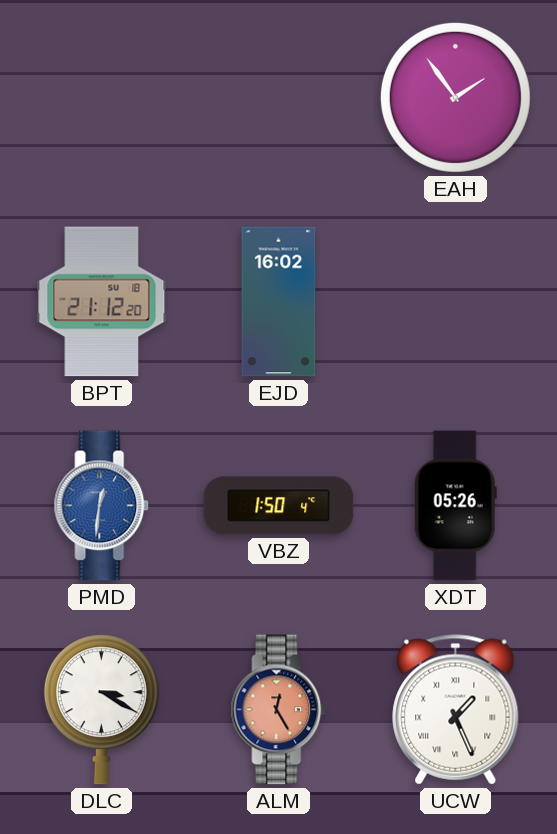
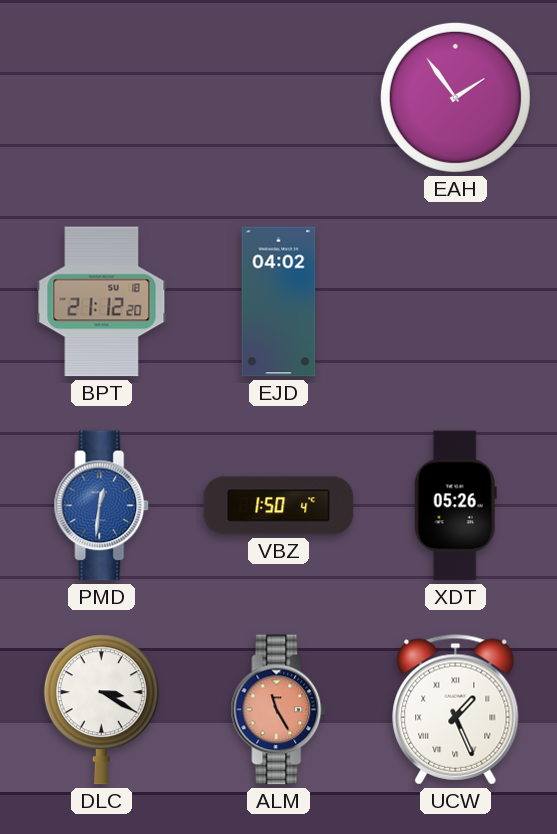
EJD: 16:02 -> 04:02
ALM: 12:25 -> 11:25
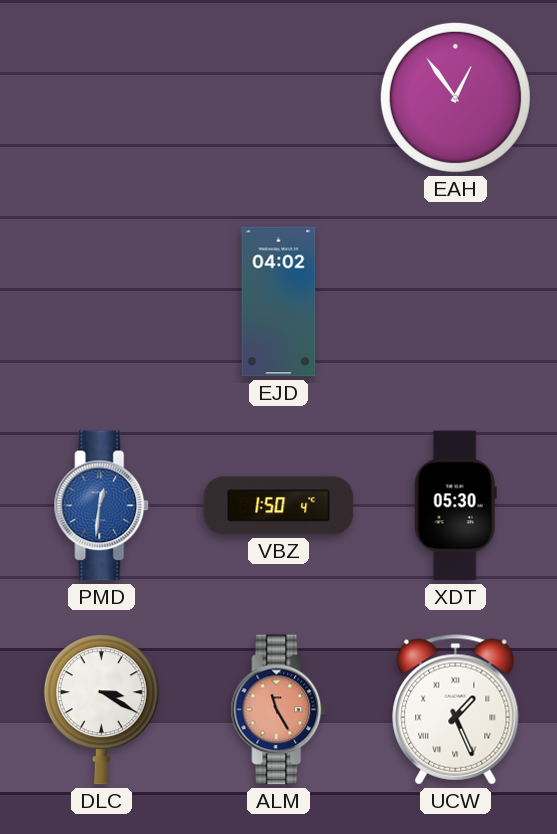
EAH: 1:54 -> 12:54
BPT: 21:12 -> none
XDT: 05:26 -> 05:30
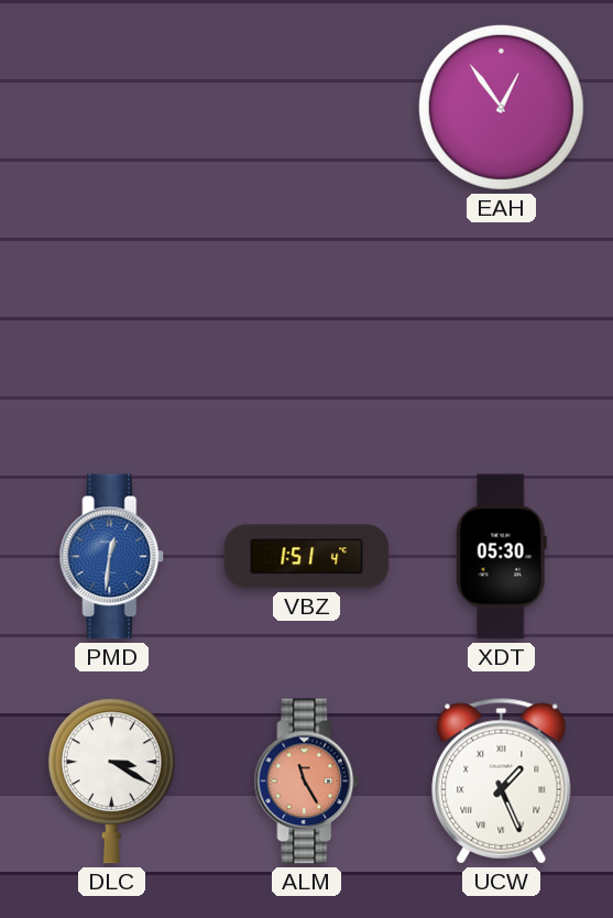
EJD: 04:02 -> none
VBZ: 1:50 -> 1:51
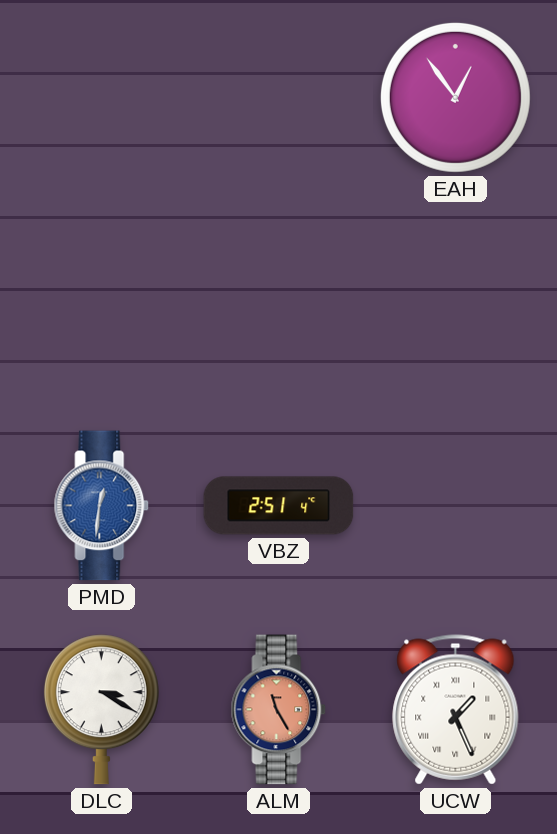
VBZ: 1:51 -> 2:51
XDT: 05:30 -> none
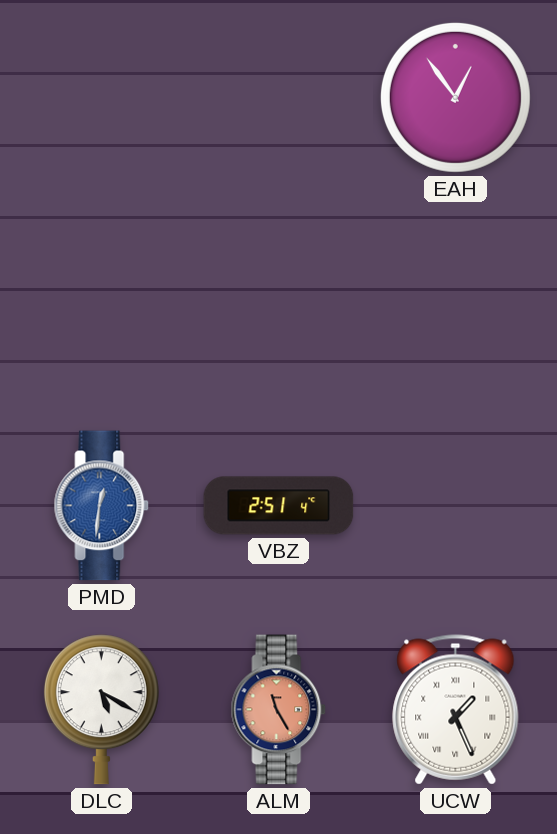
DLC: 3:20 -> 5:20
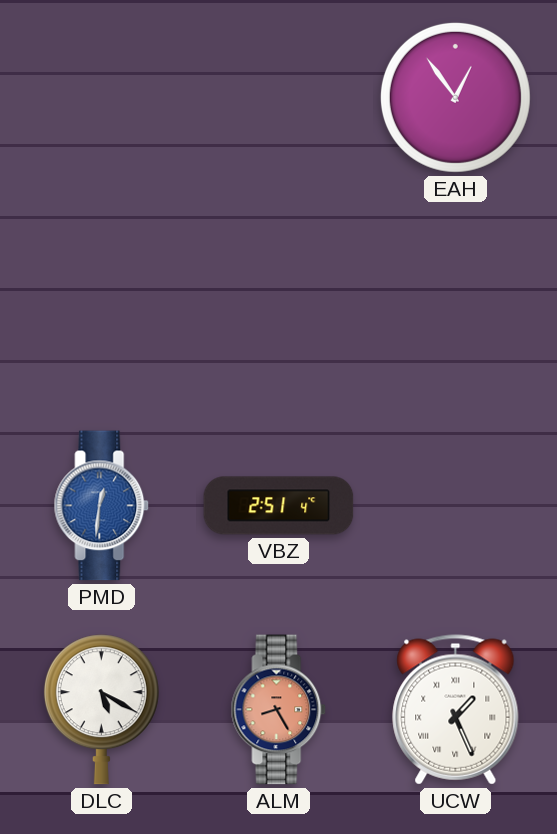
ALM: 11:25 -> 8:25
